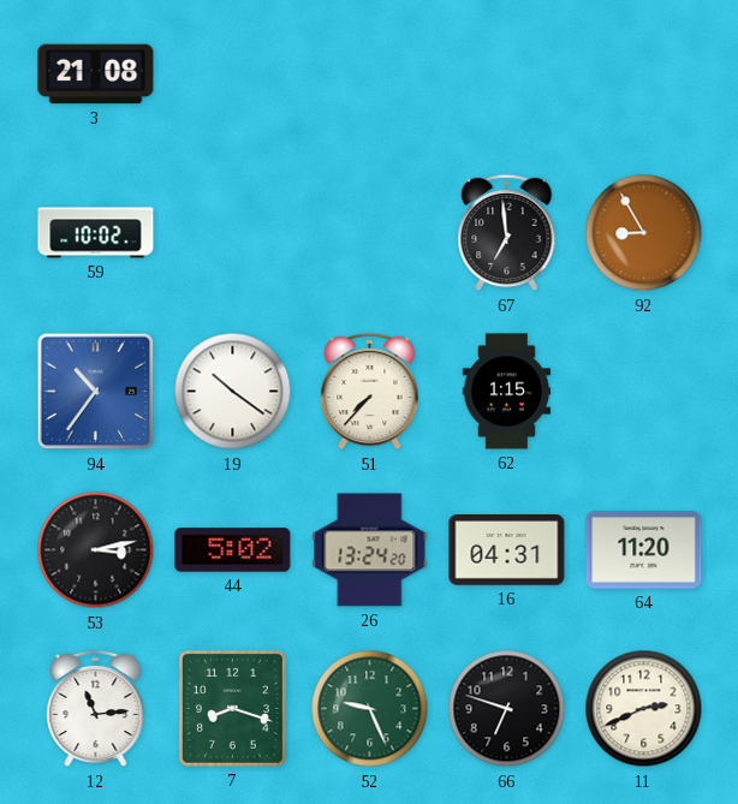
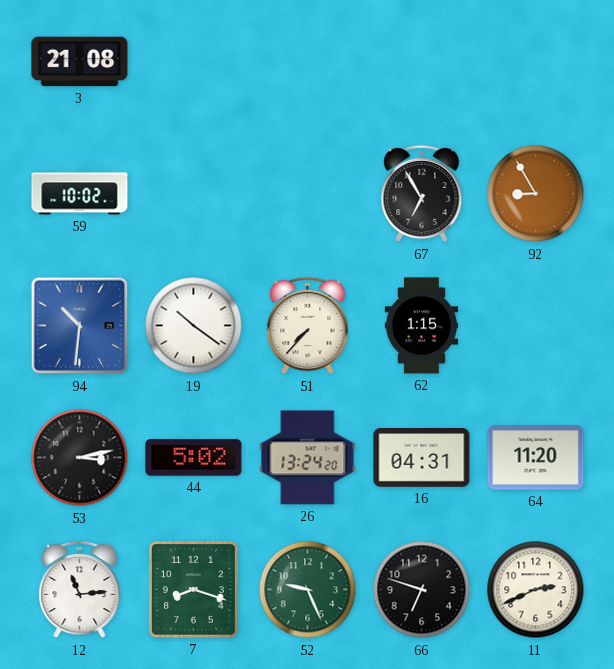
67: 6:59 -> 6:55
94: 10:36 -> 10:31
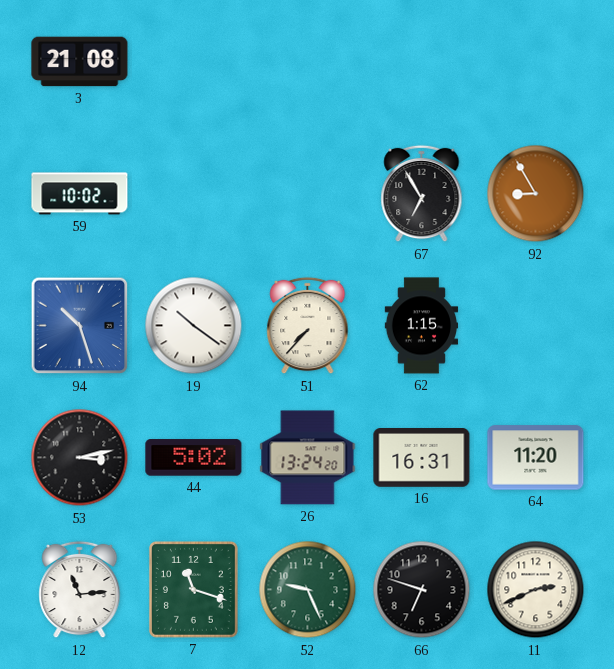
94: 10:31 -> 10:27
16: 04:31 -> 16:31
7: 8:18 -> 11:18
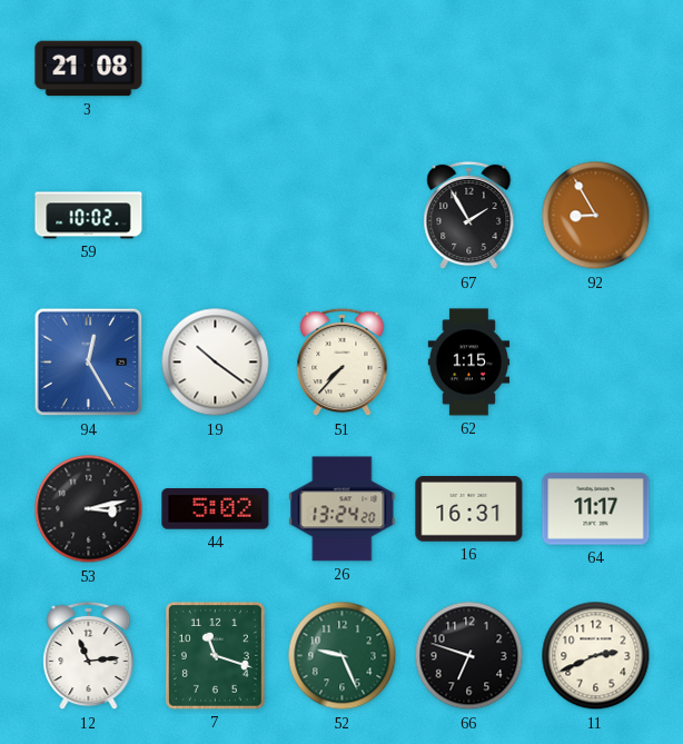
67: 6:55 -> 1:55
94: 10:27 -> 12:25
64: 11:20 -> 11:17
